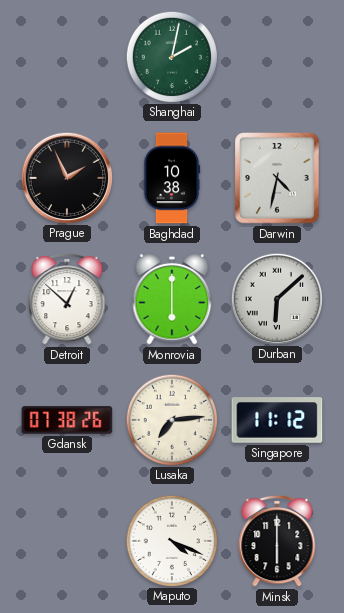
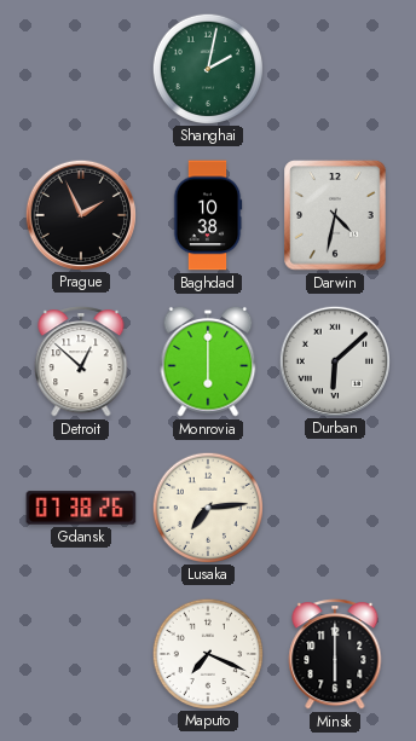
Singapore: 11:12 -> none
Maputo: 4:19 -> 7:19
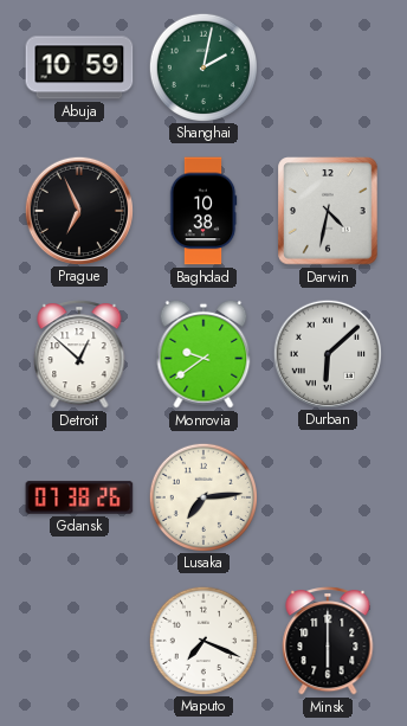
Abuja: none -> 10:59
Prague: 1:56 -> 6:56
Monrovia: 6:00 -> 9:39
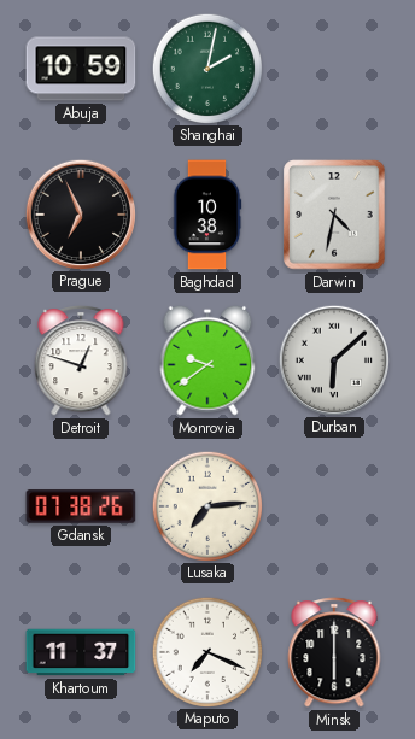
Detroit: 12:52 -> 12:48
Khartoum: none -> 11:37
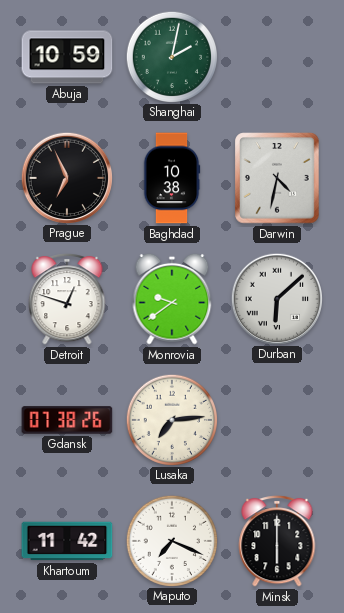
Khartoum: 11:37 -> 11:42
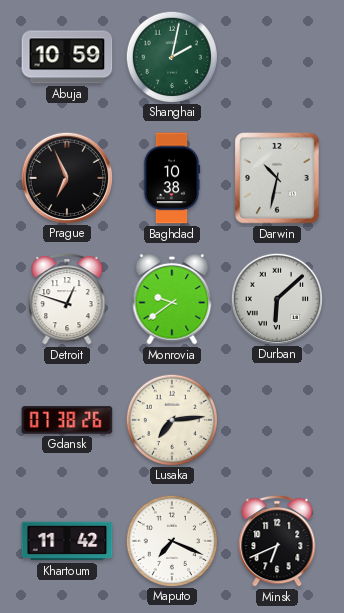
Darwin: 4:32 -> 10:32
Minsk: 6:00 -> 6:41
